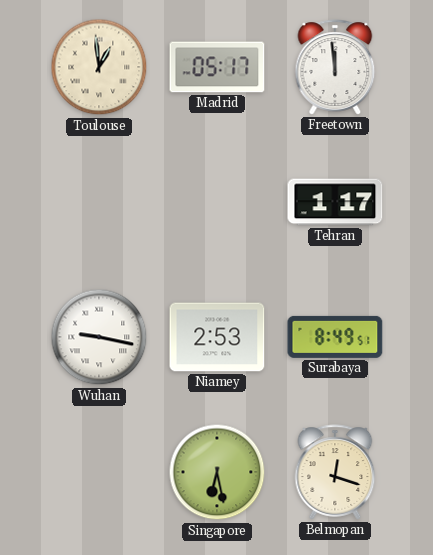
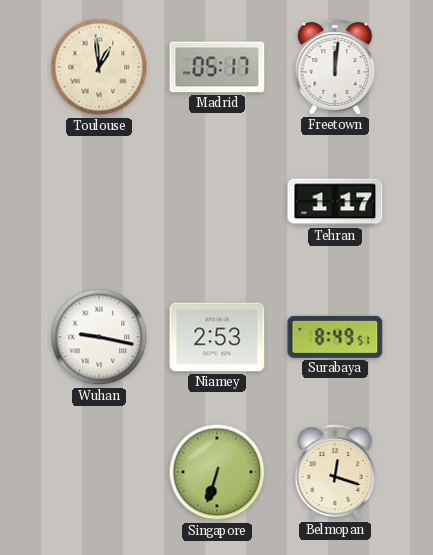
Freetown: 11:59 -> 12:01
Singapore: 6:28 -> 6:33
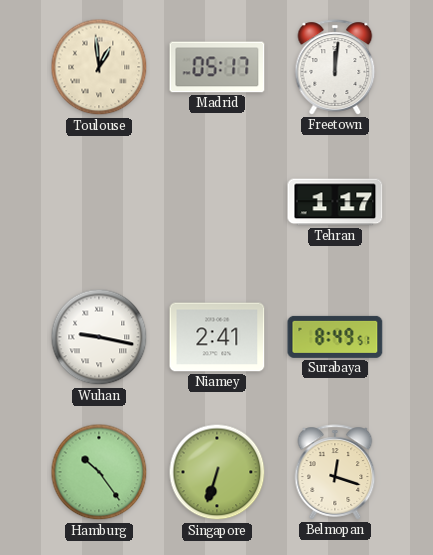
Niamey: 2:53 -> 2:41
Hamburg: none -> 10:24
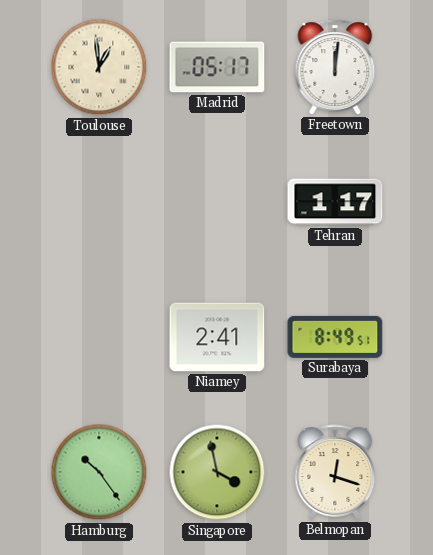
Wuhan: 9:17 -> none
Singapore: 6:33 -> 3:58
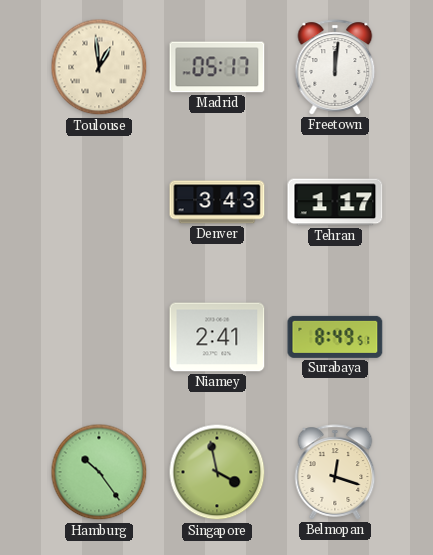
Denver: none -> 3:43
